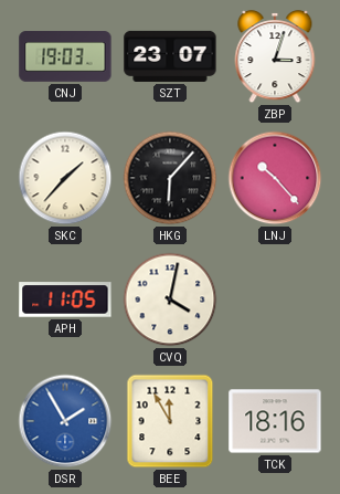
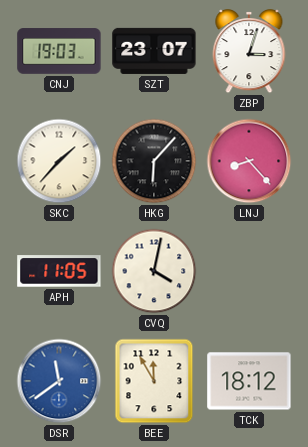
LNJ: 10:23 -> 8:23
DSR: 1:55 -> 11:39
TCK: 18:16 -> 18:12
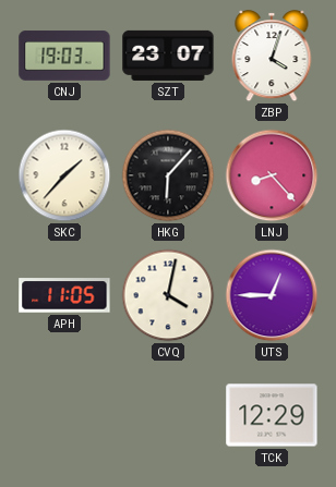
ZBP: 3:03 -> 4:03
UTS: none -> 12:45
DSR: 11:39 -> none
BEE: 11:55 -> none
TCK: 18:12 -> 12:29
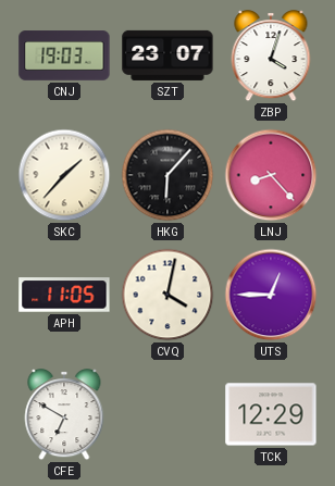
CFE: none -> 6:50
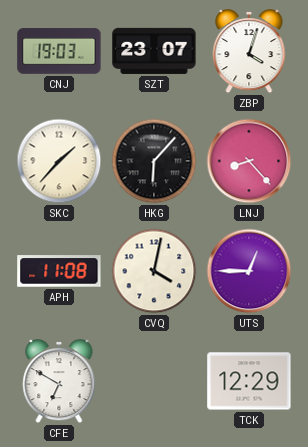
APH: 11:05 -> 11:08
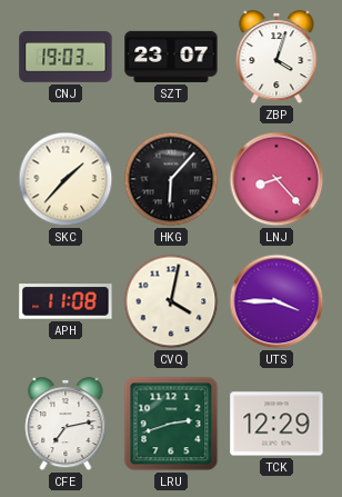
UTS: 12:45 -> 3:45
CFE: 6:50 -> 7:13
LRU: none -> 2:42
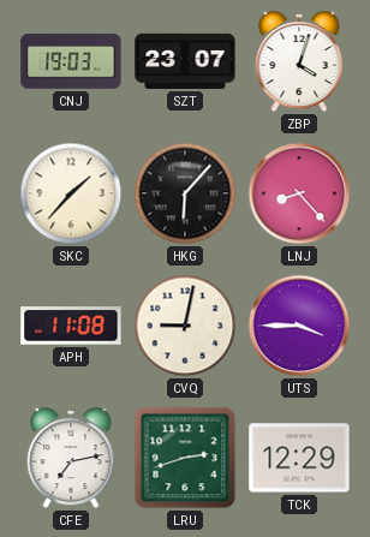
CVQ: 4:02 -> 9:02
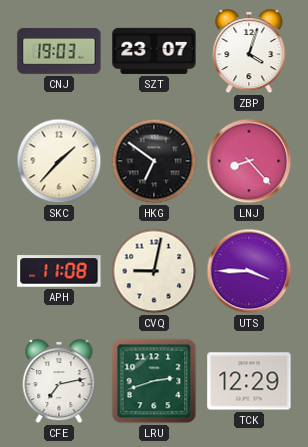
HKG: 6:07 -> 6:51
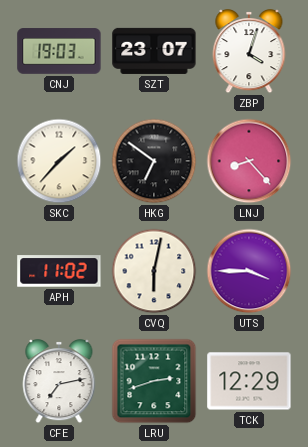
APH: 11:08 -> 11:02
CVQ: 9:02 -> 6:02
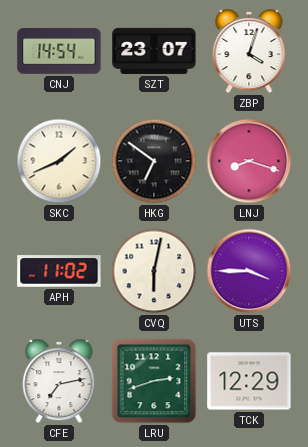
CNJ: 19:03 -> 14:54
SKC: 1:37 -> 1:41
LNJ: 8:23 -> 8:18
